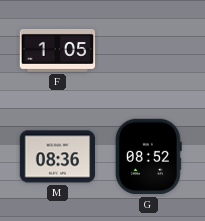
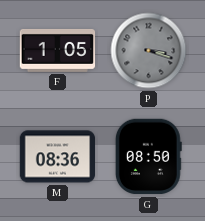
P: none -> 3:18
G: 08:52 -> 08:50
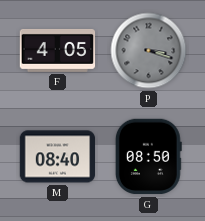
F: 1:05 -> 4:05
M: 08:36 -> 08:40
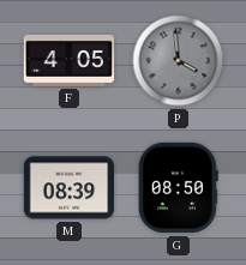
P: 3:18 -> 3:59
M: 08:40 -> 08:39
